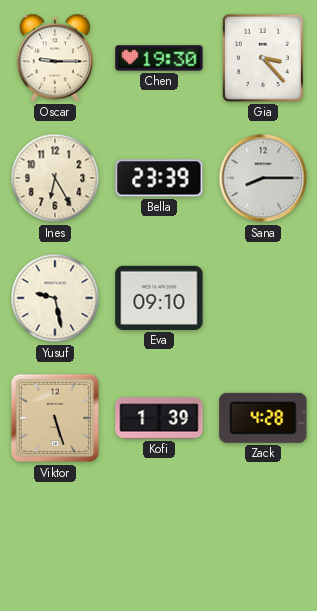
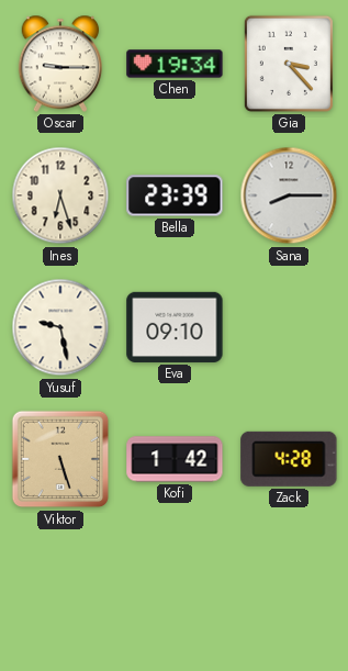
Chen: 19:30 -> 19:34
Ines: 6:25 -> 6:27
Kofi: 1:39 -> 1:42
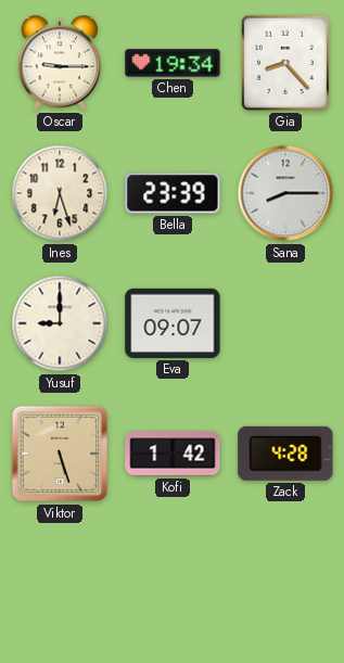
Gia: 3:23 -> 8:23
Yusuf: 9:28 -> 9:00
Eva: 09:10 -> 09:07
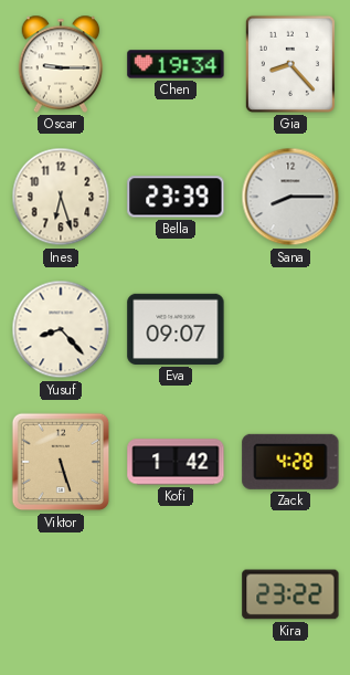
Yusuf: 9:00 -> 8:23
Kira: none -> 23:22
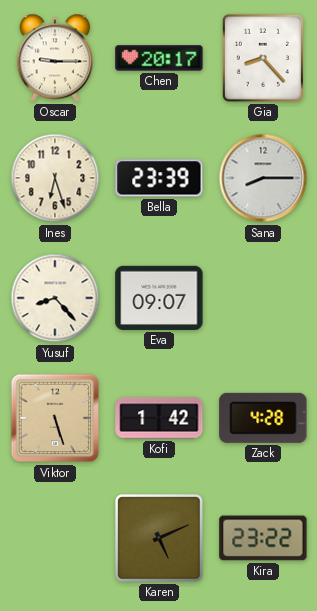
Chen: 19:34 -> 20:17
Karen: none -> 5:11
